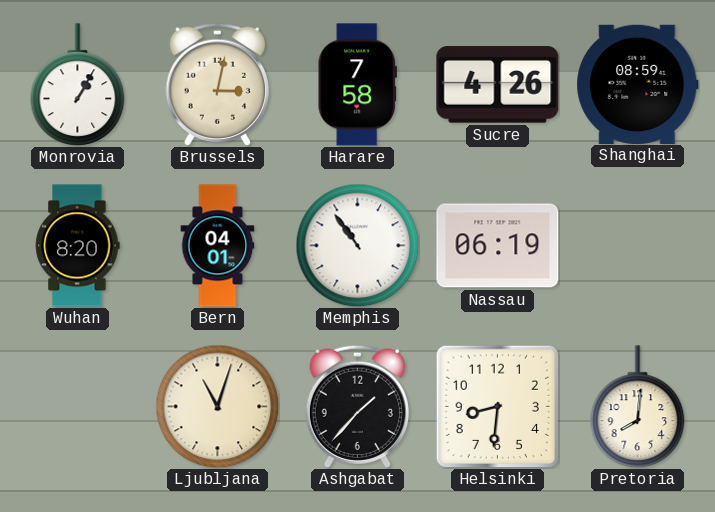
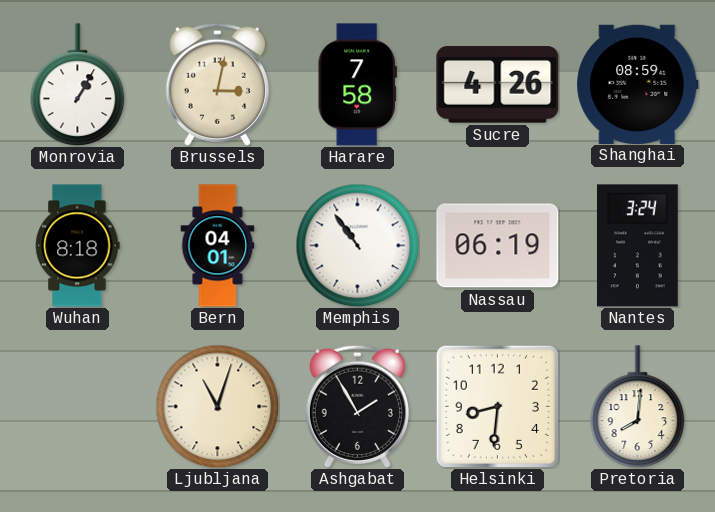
Wuhan: 8:20 -> 8:18
Nantes: none -> 3:24
Ashgabat: 1:37 -> 1:55
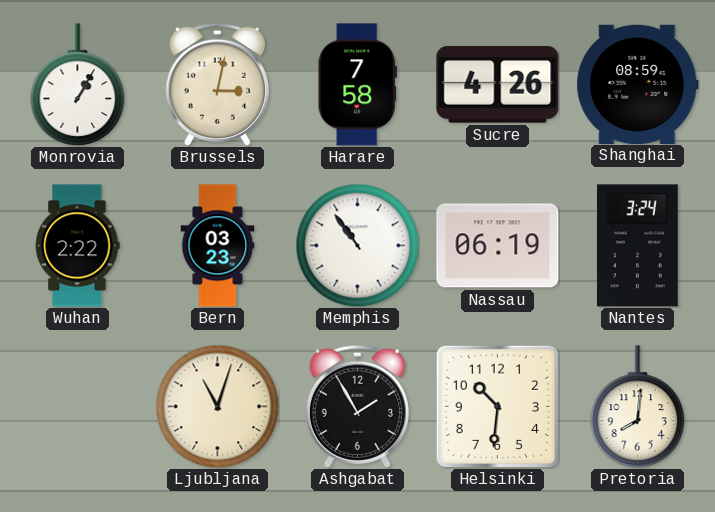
Wuhan: 8:18 -> 2:22
Bern: 04:01 -> 03:23
Helsinki: 8:31 -> 10:31
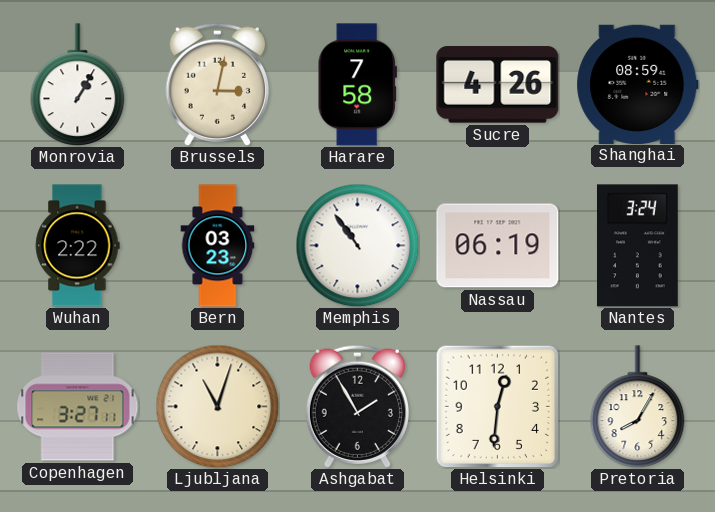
Copenhagen: none -> 3:27
Helsinki: 10:31 -> 12:31
Pretoria: 8:01 -> 8:05
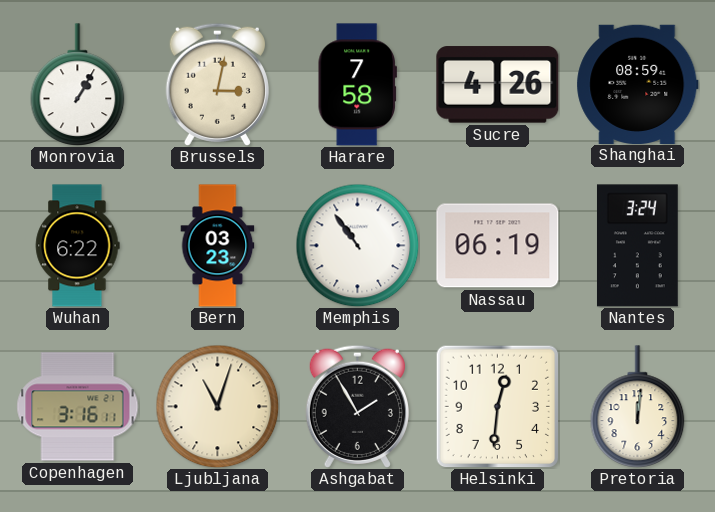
Wuhan: 2:22 -> 6:22
Copenhagen: 3:27 -> 3:16
Pretoria: 8:05 -> 12:01
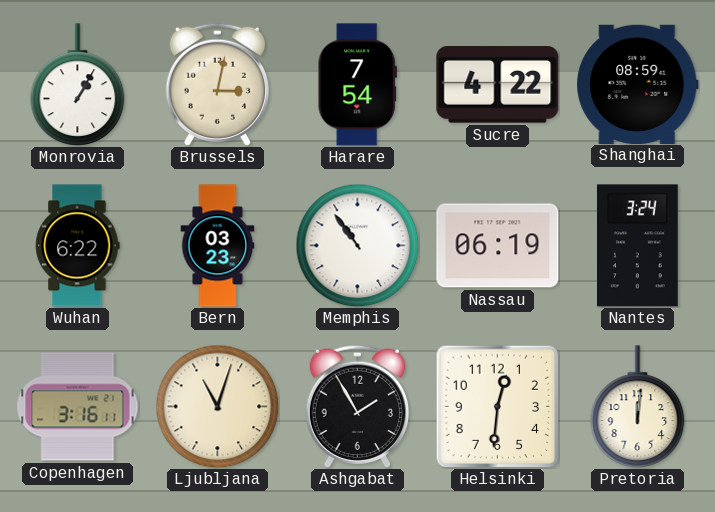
Harare: 7:58 -> 7:54
Sucre: 4:26 -> 4:22
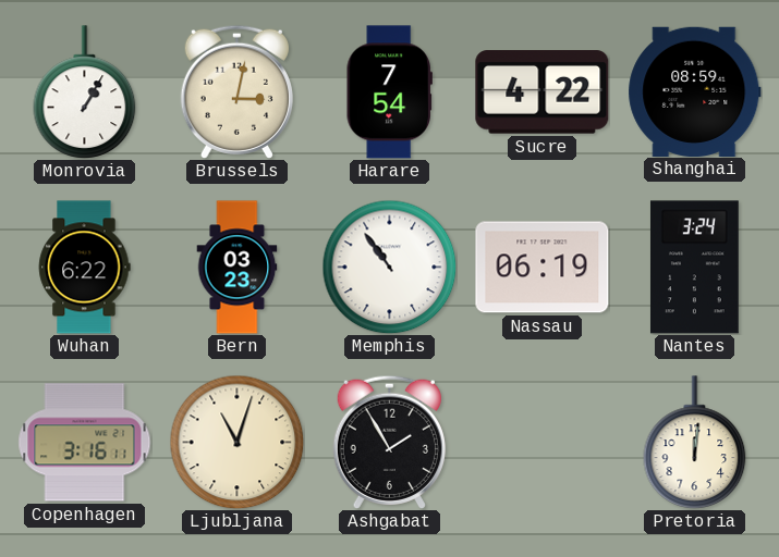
Helsinki: 12:31 -> none
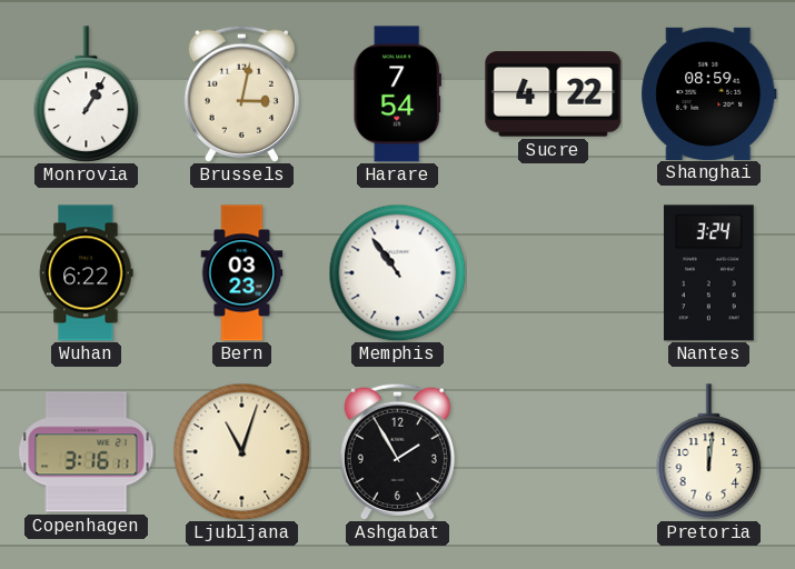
Nassau: 06:19 -> none
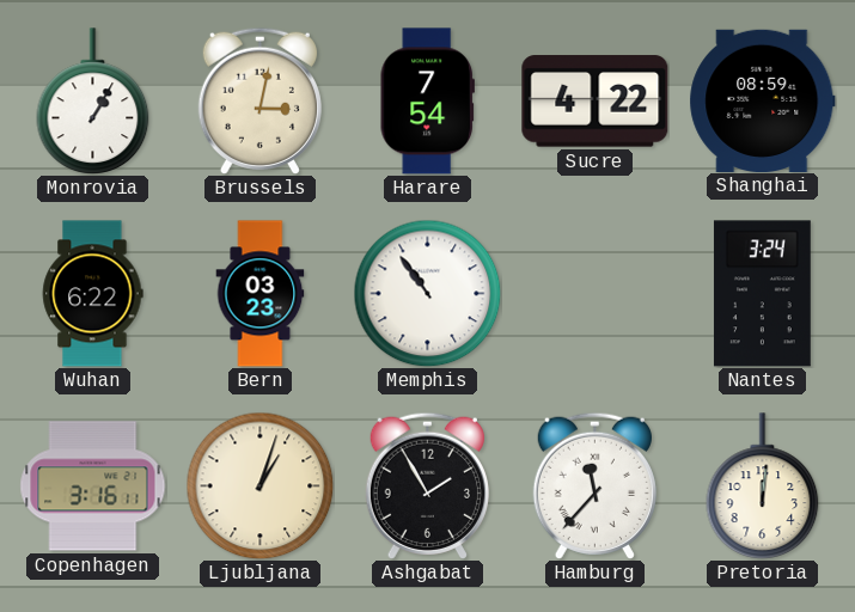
Ljubljana: 11:03 -> 1:03
Hamburg: none -> 11:37
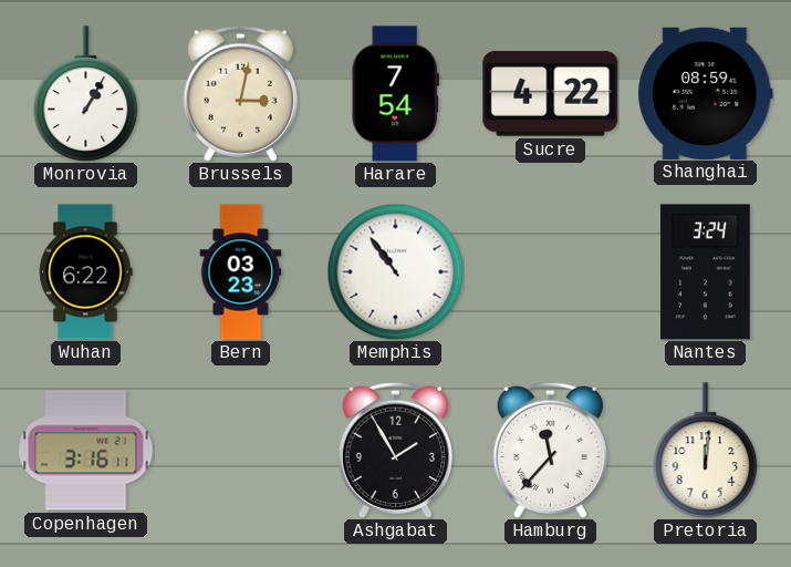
Ljubljana: 1:03 -> none
